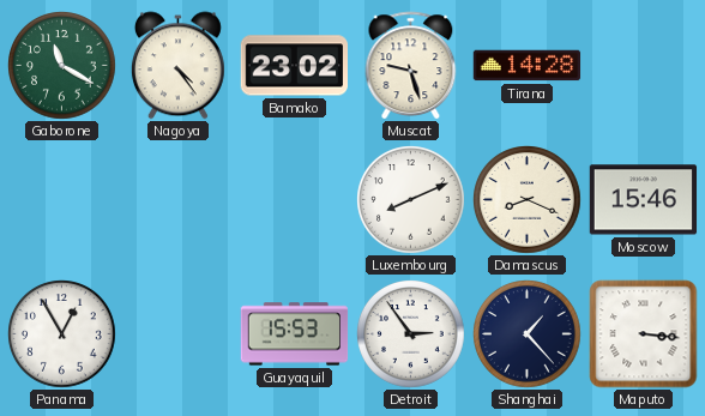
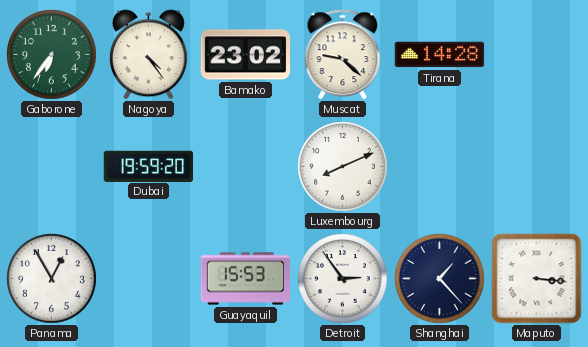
Gaborone: 11:20 -> 6:36
Muscat: 9:27 -> 9:22
Dubai: none -> 19:59
Damascus: 8:19 -> none
Moscow: 15:46 -> none
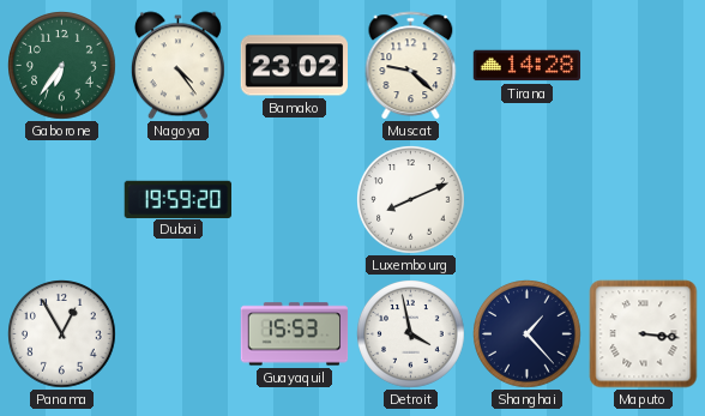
Detroit: 2:54 -> 3:58
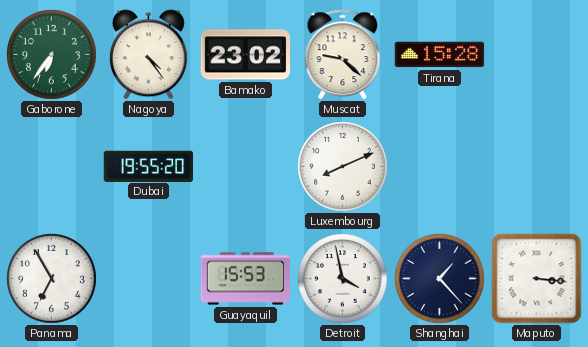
Tirana: 14:28 -> 15:28
Dubai: 19:59 -> 19:55
Panama: 12:55 -> 6:55
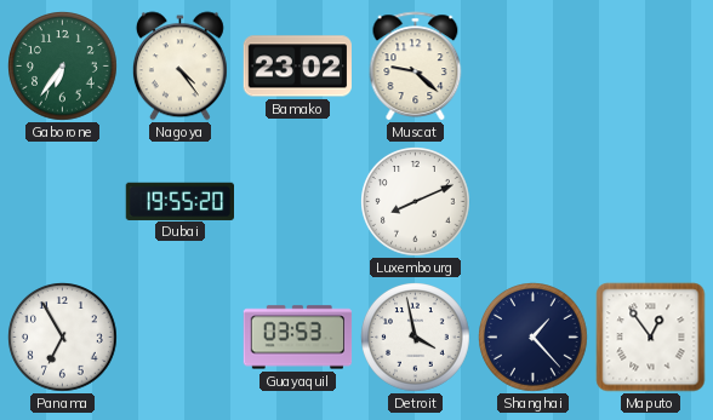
Tirana: 15:28 -> none
Guayaquil: 15:53 -> 03:53
Maputo: 3:16 -> 12:54
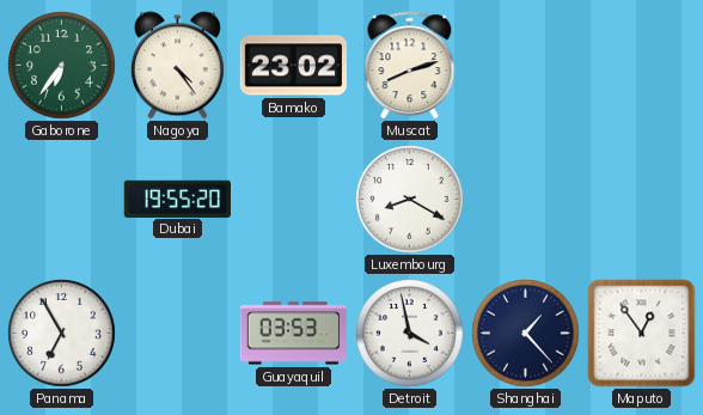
Muscat: 9:22 -> 8:12
Luxembourg: 8:11 -> 8:20
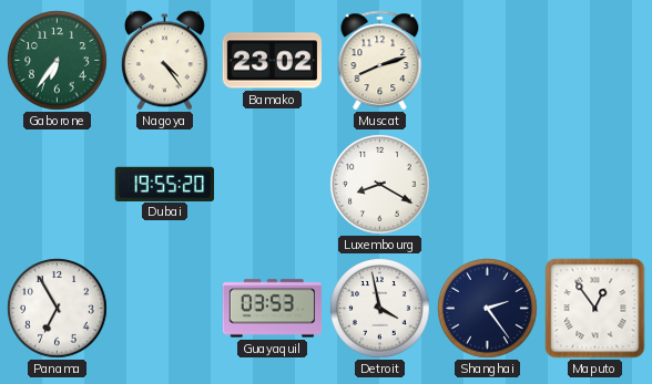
Shanghai: 1:23 -> 2:24
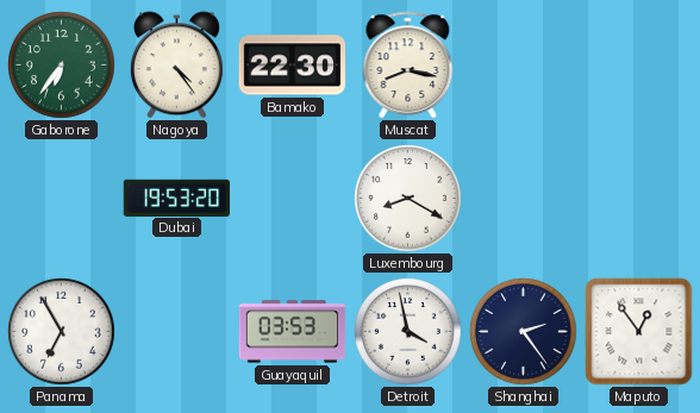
Bamako: 23:02 -> 22:30
Muscat: 8:12 -> 8:17
Dubai: 19:55 -> 19:53
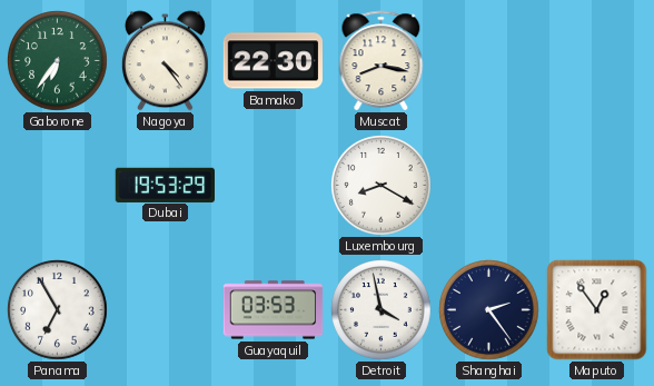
Dubai: 19:53:20 -> 19:53:29
